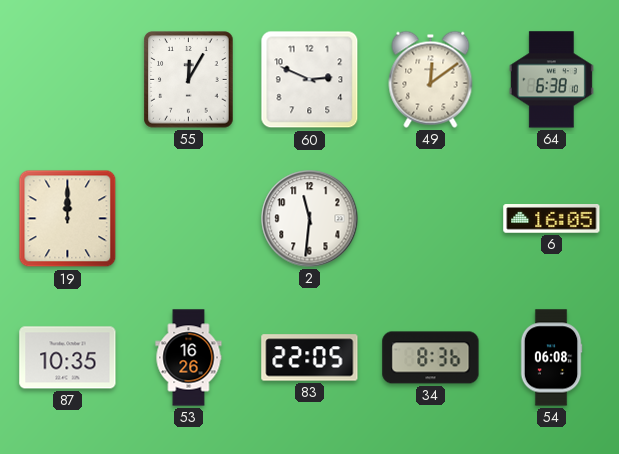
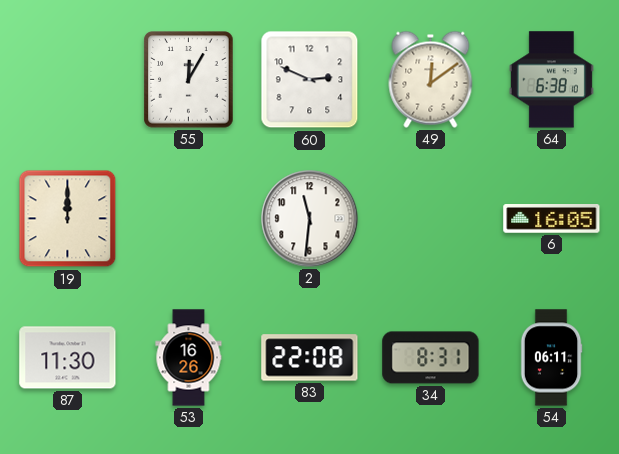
87: 10:35 -> 11:30
83: 22:05 -> 22:08
34: 8:36 -> 8:31
54: 06:08 -> 06:11
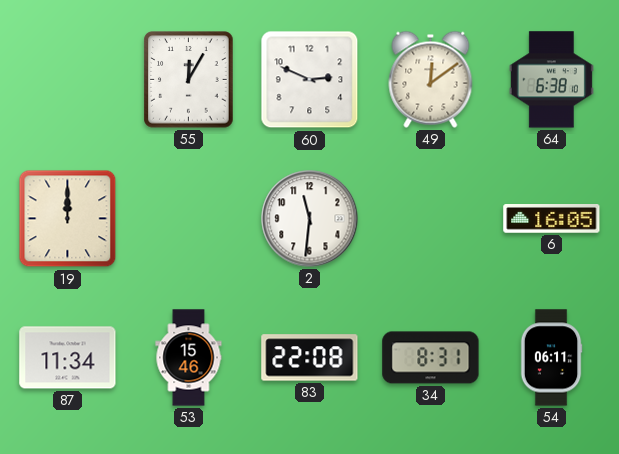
87: 11:30 -> 11:34
53: 16:26 -> 15:46
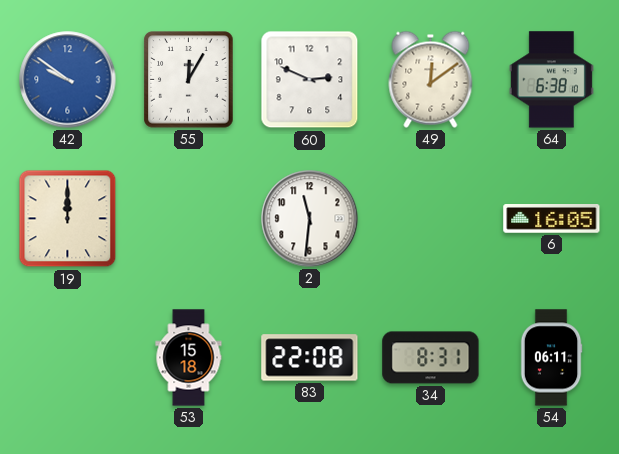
42: none -> 9:51
87: 11:34 -> none
53: 15:46 -> 15:18
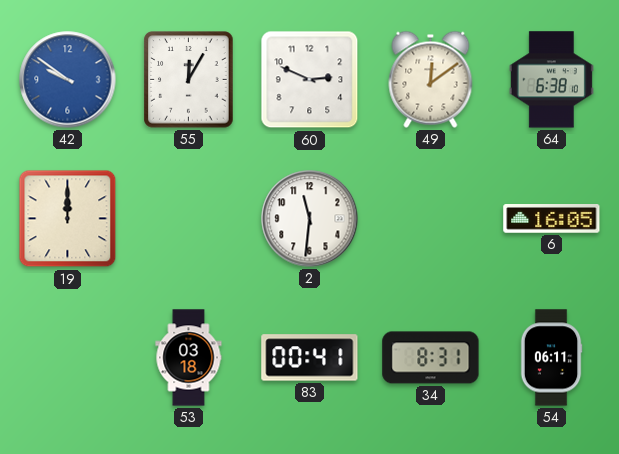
53: 15:18 -> 03:18
83: 22:08 -> 00:41
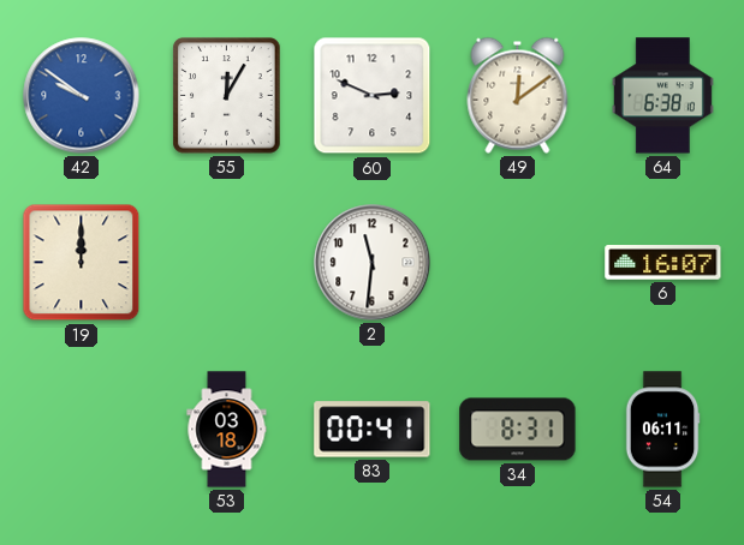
6: 16:05 -> 16:07
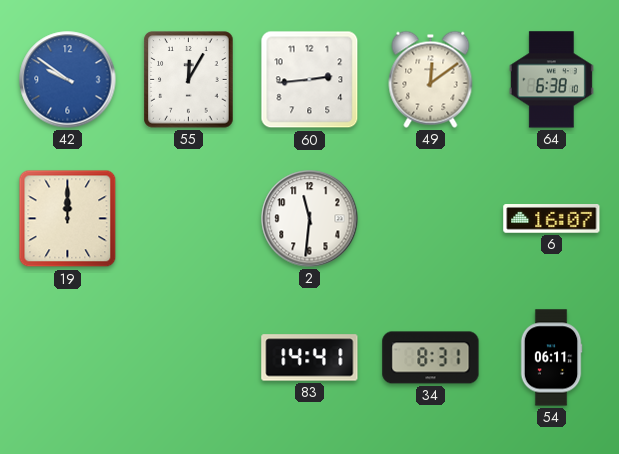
60: 2:49 -> 2:44
53: 03:18 -> none
83: 00:41 -> 14:41
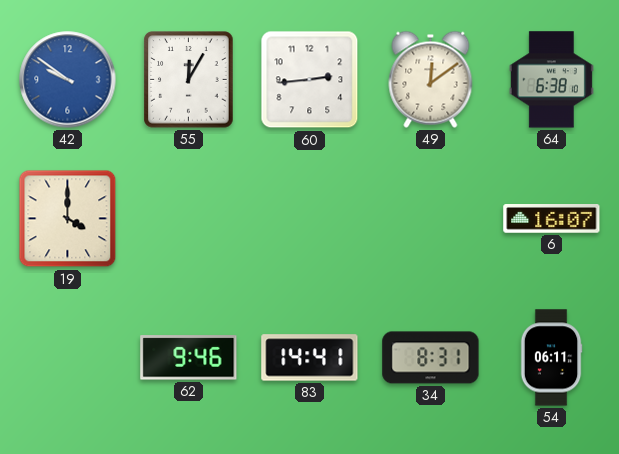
19: 12:00 -> 4:00
2: 11:31 -> none
62: none -> 9:46
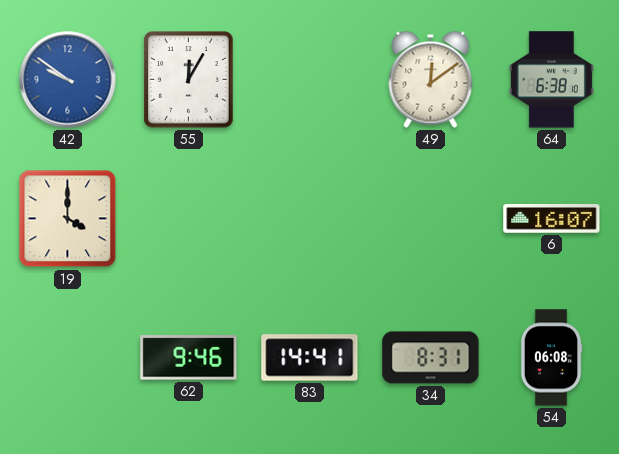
60: 2:44 -> none
54: 06:11 -> 06:08
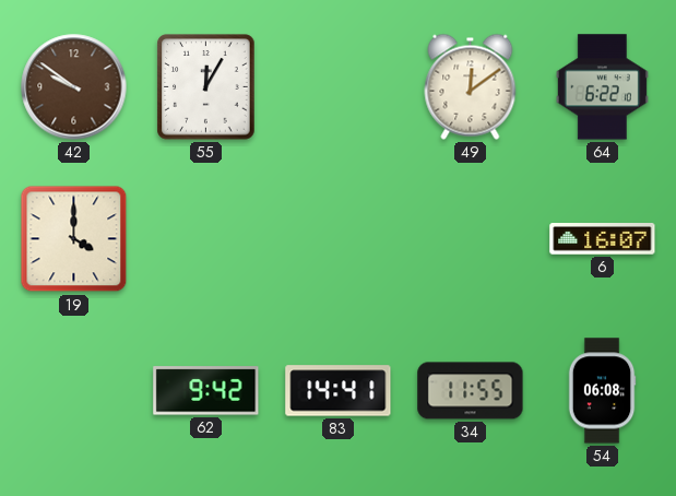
42 dial: blue -> brown
64: 6:38 -> 6:22
62: 9:46 -> 9:42
34: 8:31 -> 11:55
